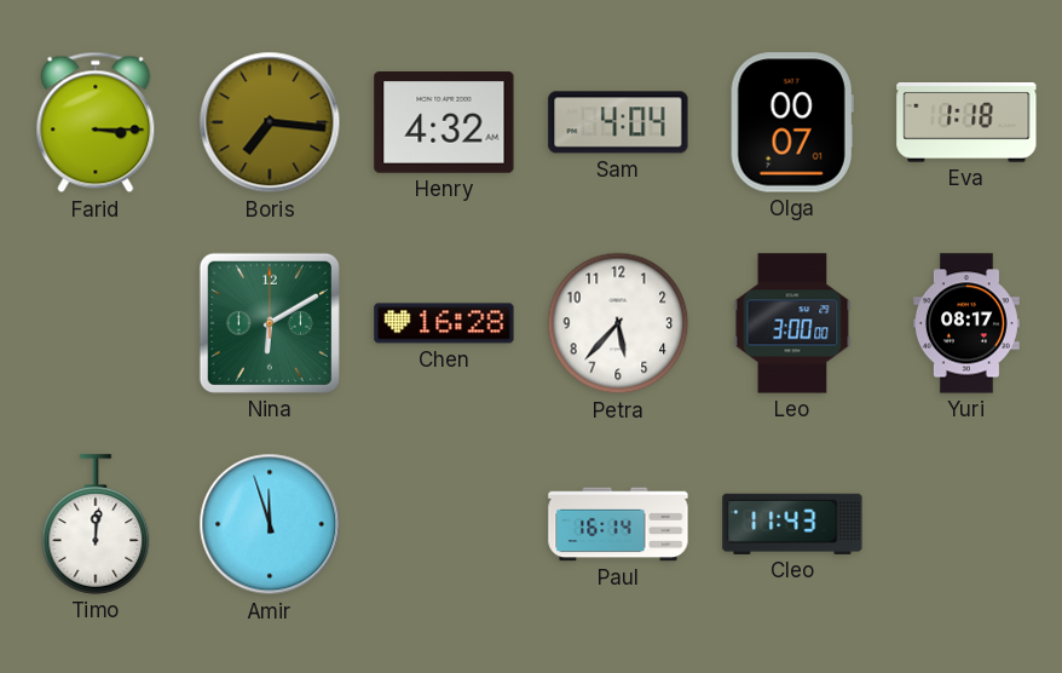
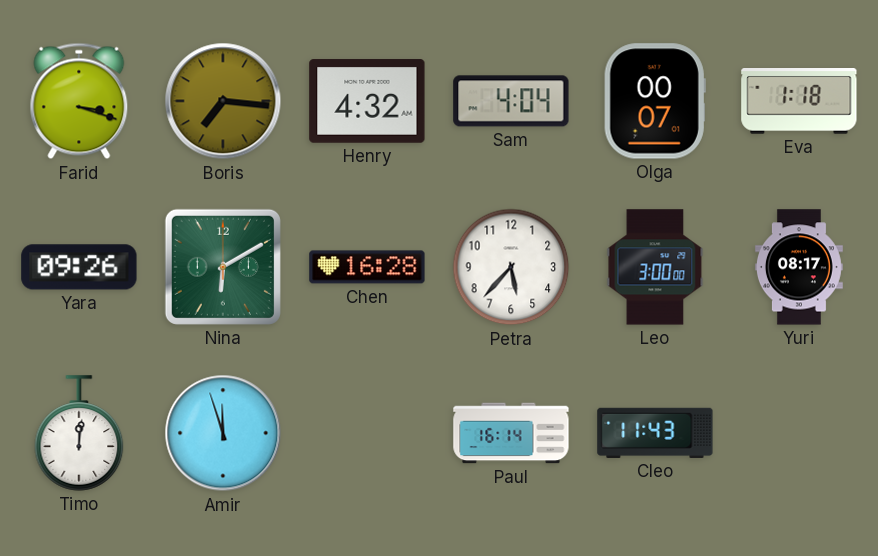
Farid: 3:15 -> 3:18
Yara: none -> 09:26
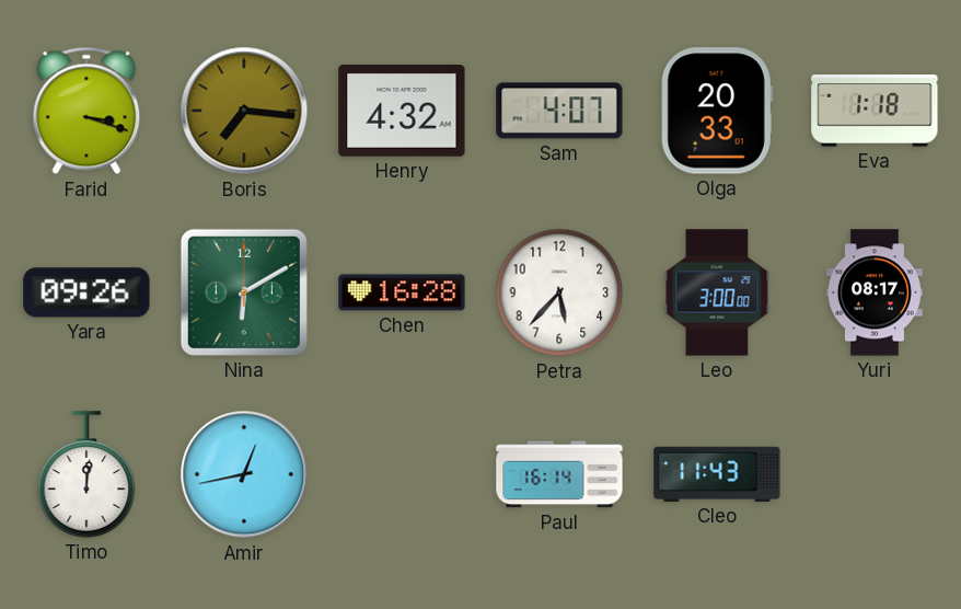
Sam: 4:04 -> 4:07
Olga: 00:07 -> 20:33
Amir: 11:57 -> 12:43
